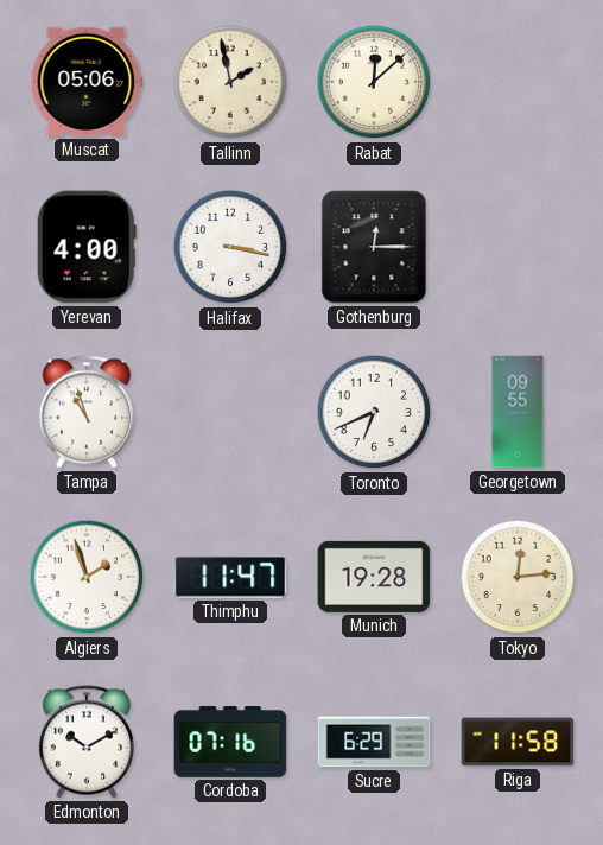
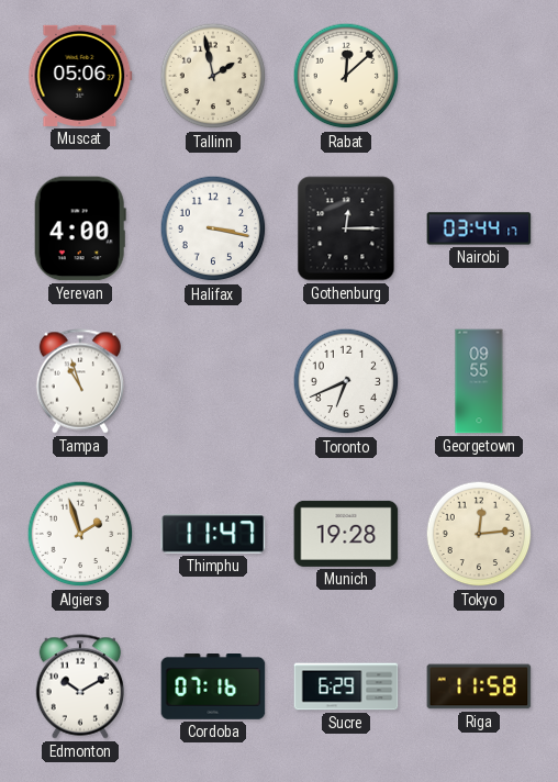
Nairobi: none -> 03:44
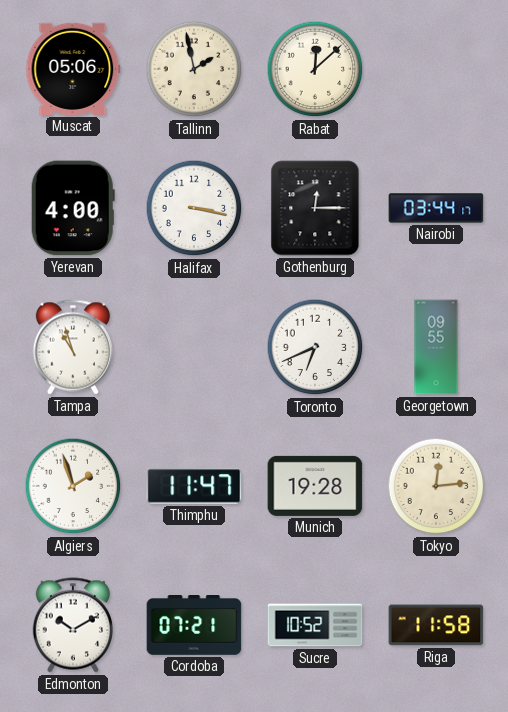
Cordoba: 07:16 -> 07:21
Sucre: 6:29 -> 10:52
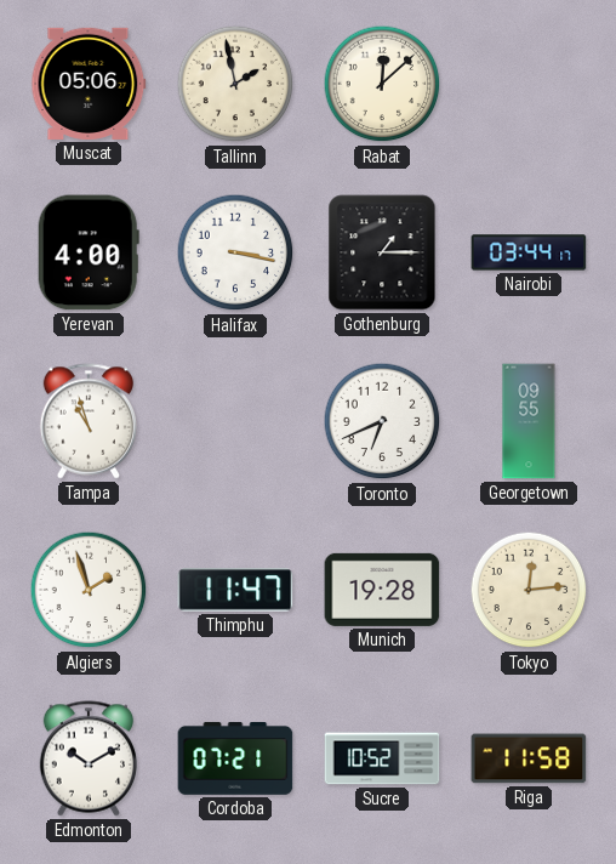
Gothenburg: 12:15 -> 1:15
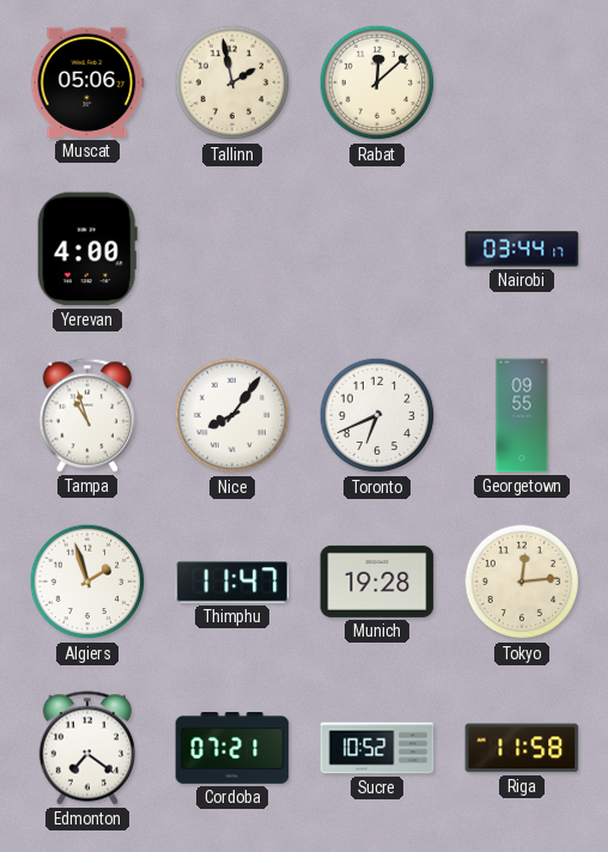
Halifax: 3:17 -> none
Gothenburg: 1:15 -> none
Nice: none -> 8:06
Edmonton: 10:10 -> 7:21
